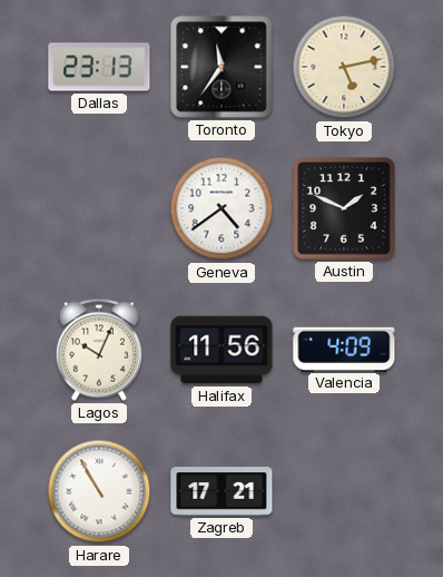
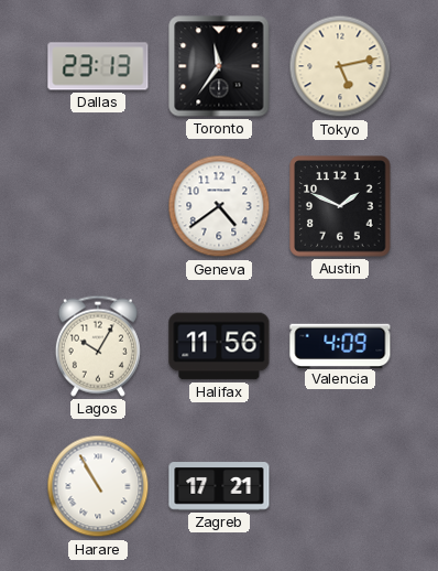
Lagos: 10:04 -> 10:05
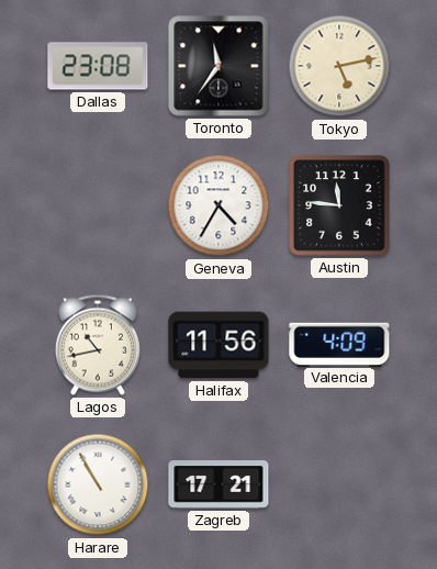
Dallas: 23:13 -> 23:08
Geneva: 4:39 -> 4:35
Austin: 1:49 -> 11:46
Lagos: 10:05 -> 10:43
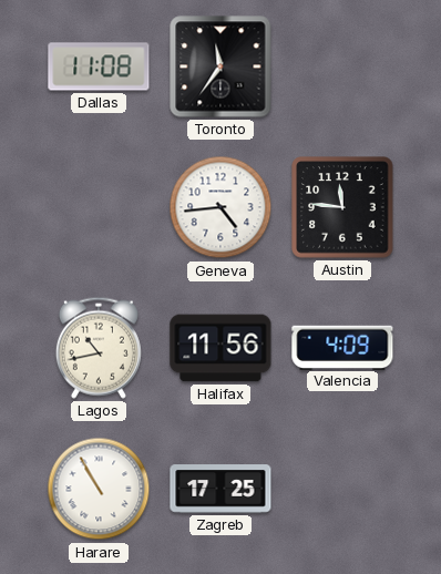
Dallas: 23:08 -> 11:08
Tokyo: 5:13 -> none
Geneva: 4:35 -> 4:44
Zagreb: 17:21 -> 17:25
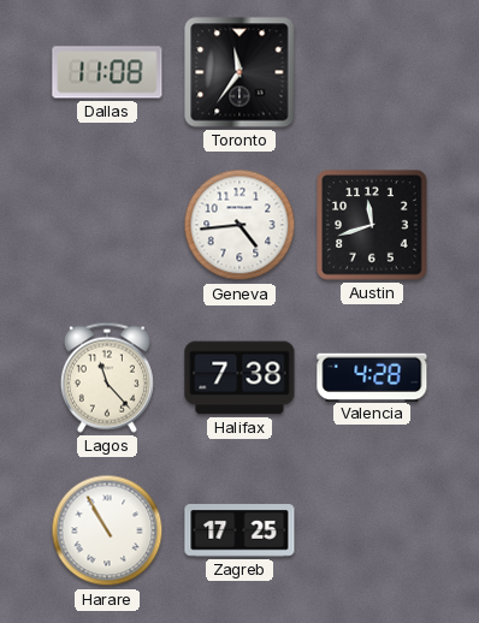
Austin: 11:46 -> 11:42
Lagos: 10:43 -> 11:23
Halifax: 11:56 -> 7:38
Valencia: 4:09 -> 4:28
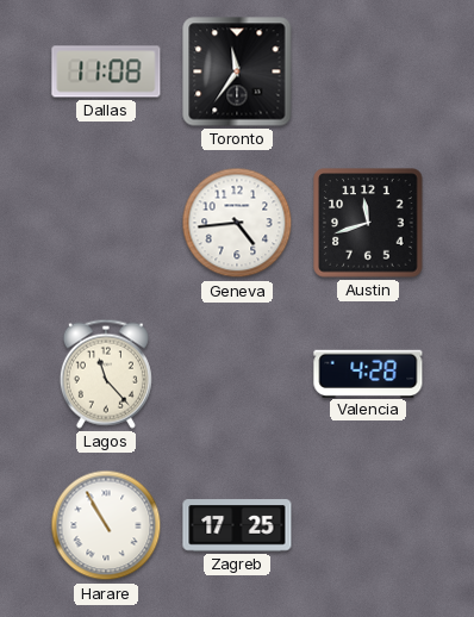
Halifax: 7:38 -> none
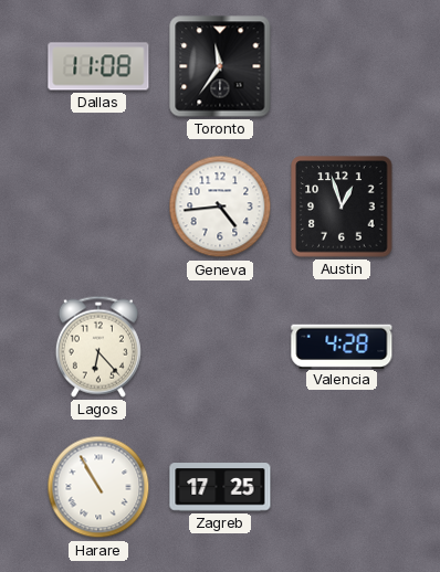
Austin: 11:42 -> 12:57
Lagos: 11:23 -> 6:23
